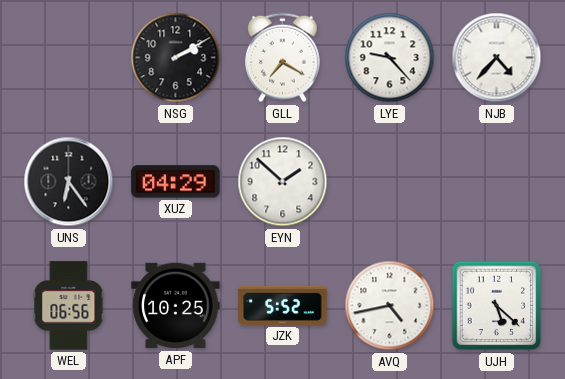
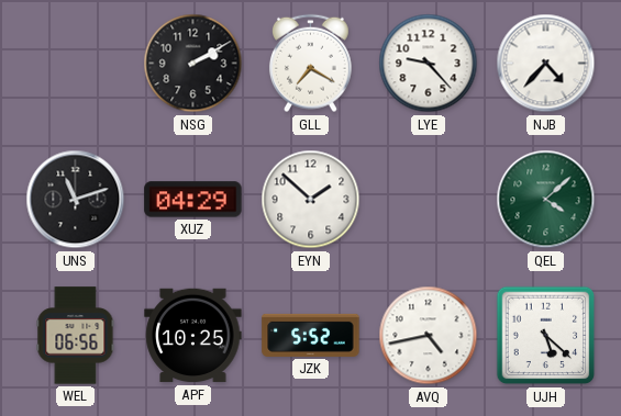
UNS: 6:24 -> 11:12
QEL: none -> 4:08
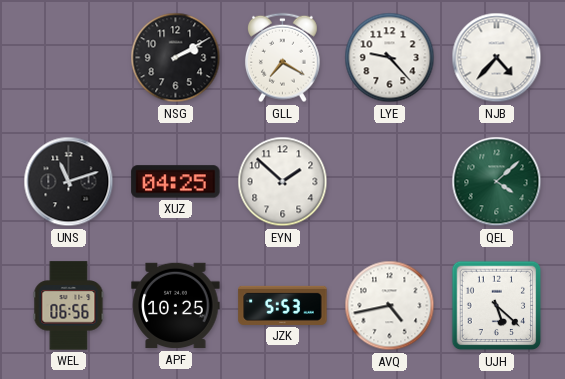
XUZ: 04:29 -> 04:25
JZK: 5:52 -> 5:53
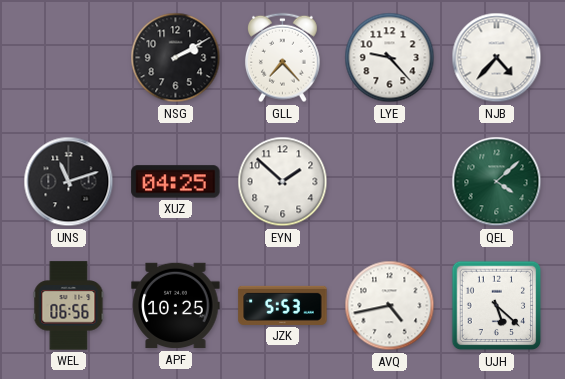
GLL: 7:20 -> 7:23
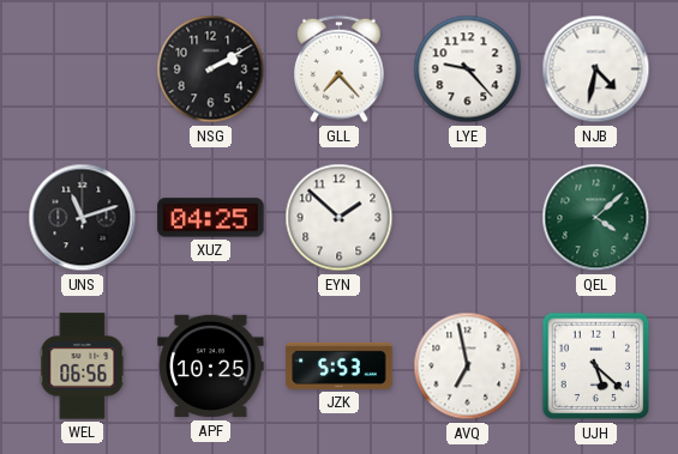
NJB: 4:37 -> 4:32
AVQ: 4:43 -> 6:58
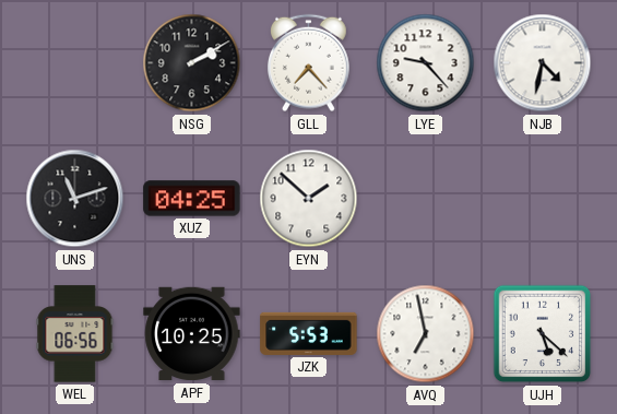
QEL: 4:08 -> none
